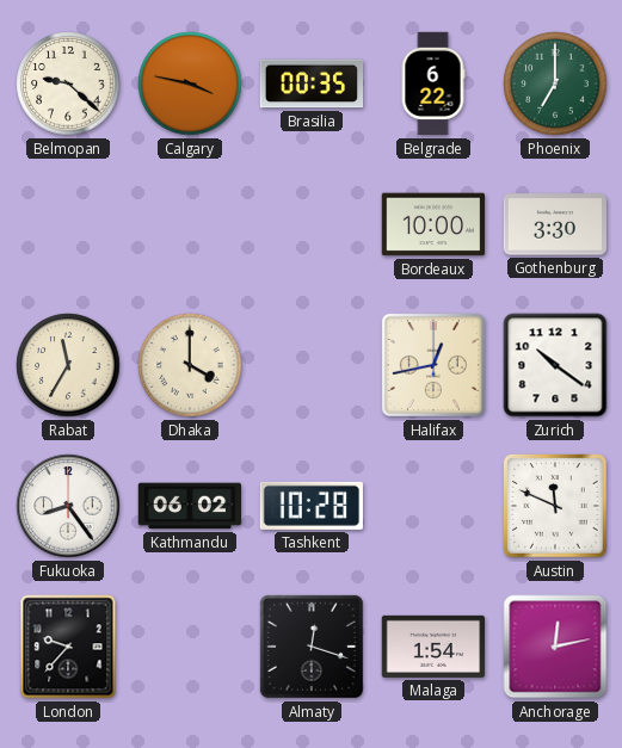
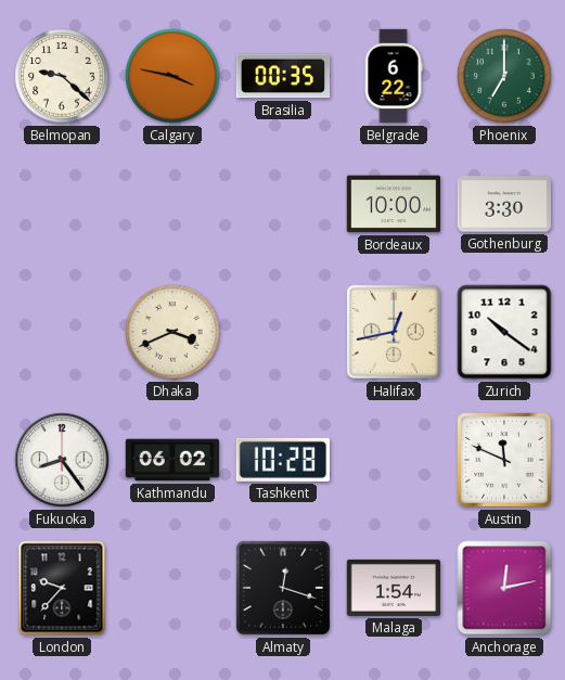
Rabat: 11:35 -> none
Dhaka: 4:00 -> 3:41
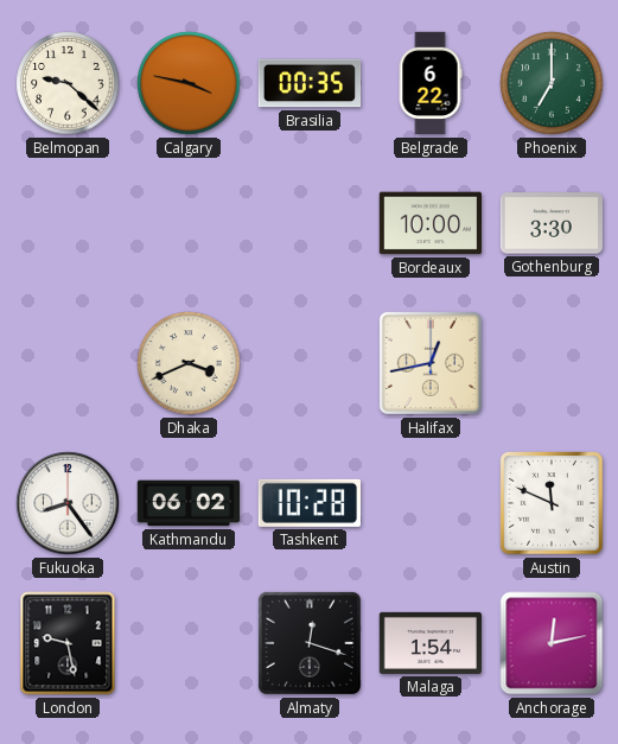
Zurich: 10:21 -> none
London: 9:37 -> 9:28
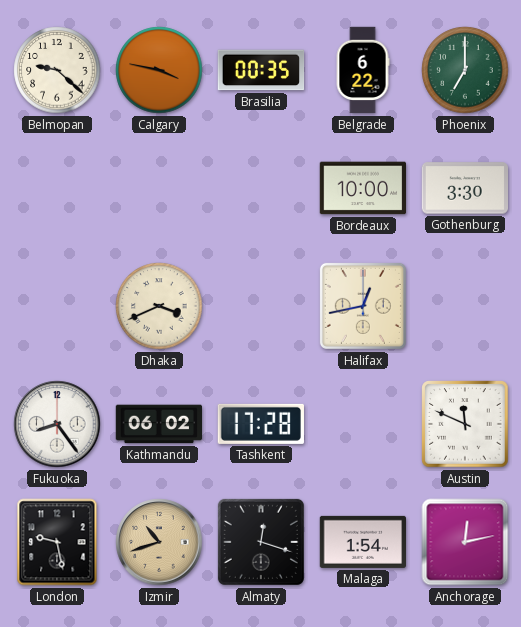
Tashkent: 10:28 -> 17:28
Izmir: none -> 10:42
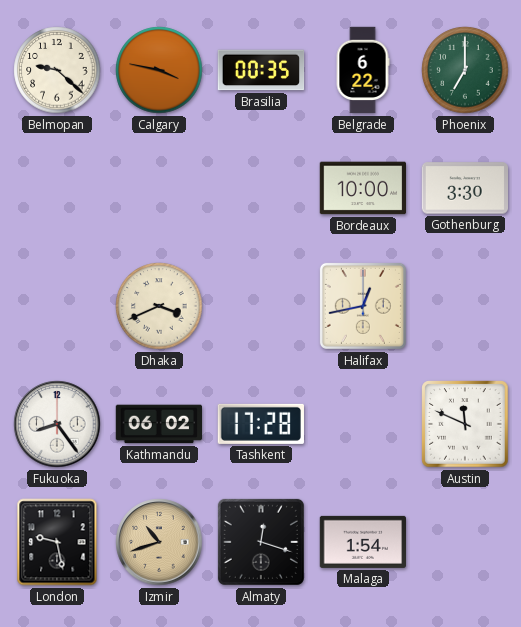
Anchorage: 12:13 -> none
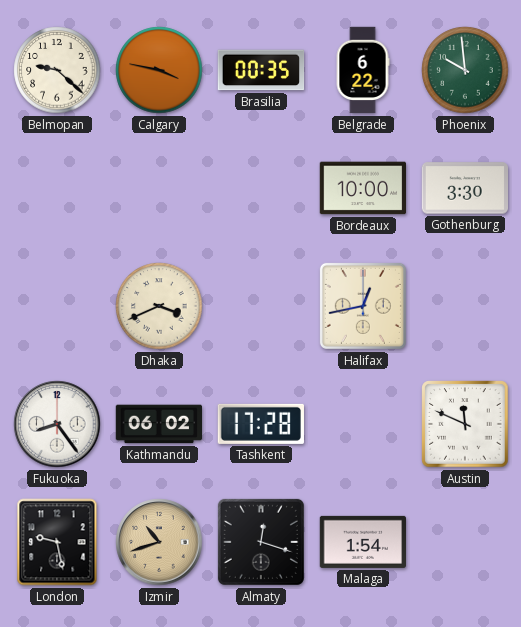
Phoenix: 7:00 -> 9:59
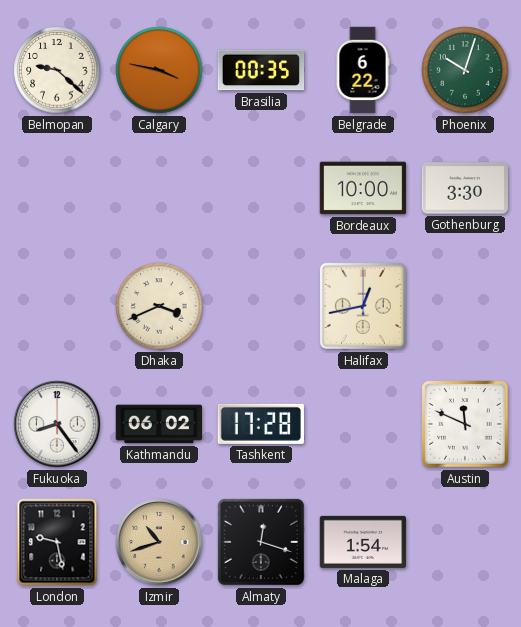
Phoenix: 9:59 -> 10:03
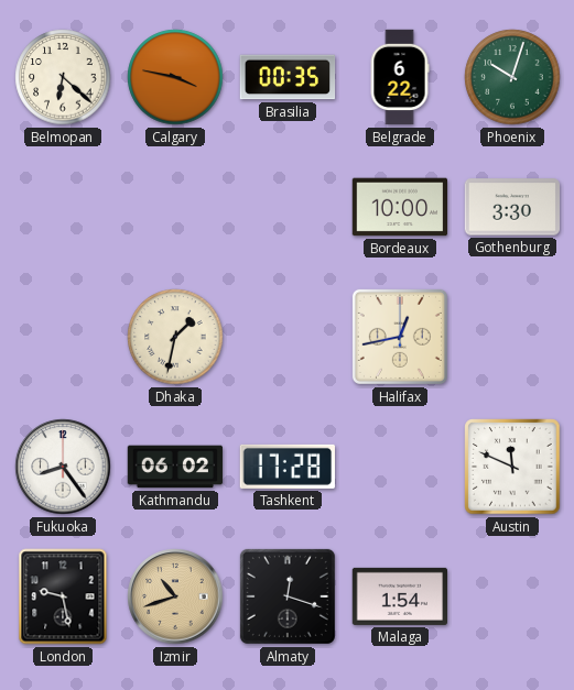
Belmopan: 9:22 -> 6:22
Dhaka: 3:41 -> 1:32
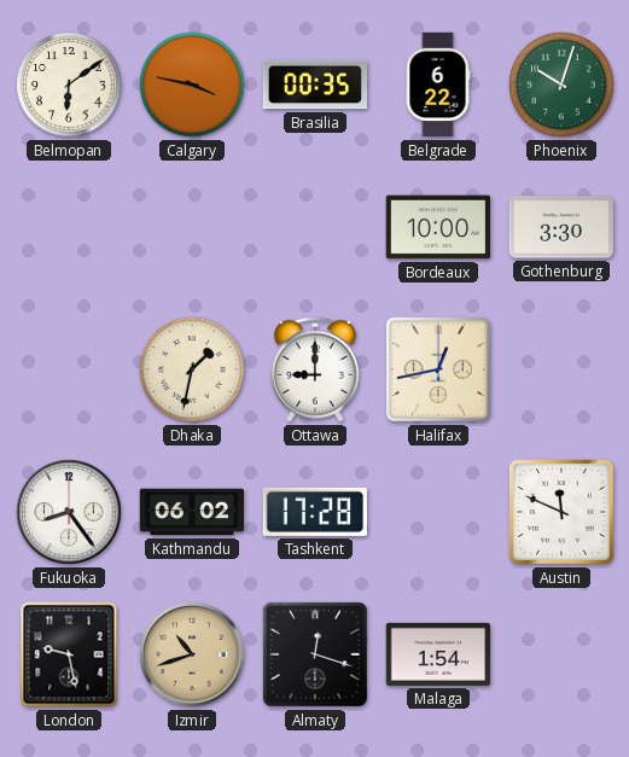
Belmopan: 6:22 -> 6:09
Ottawa: none -> 9:00
